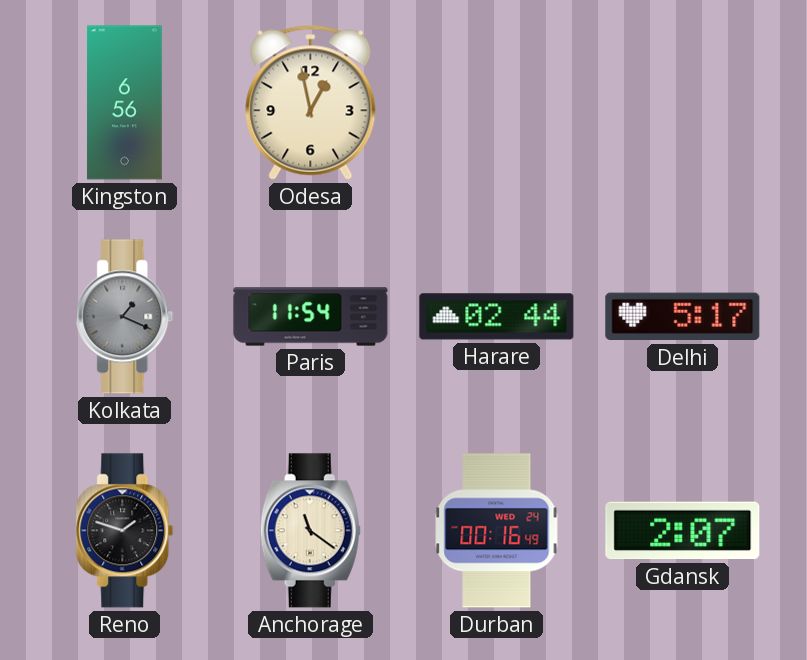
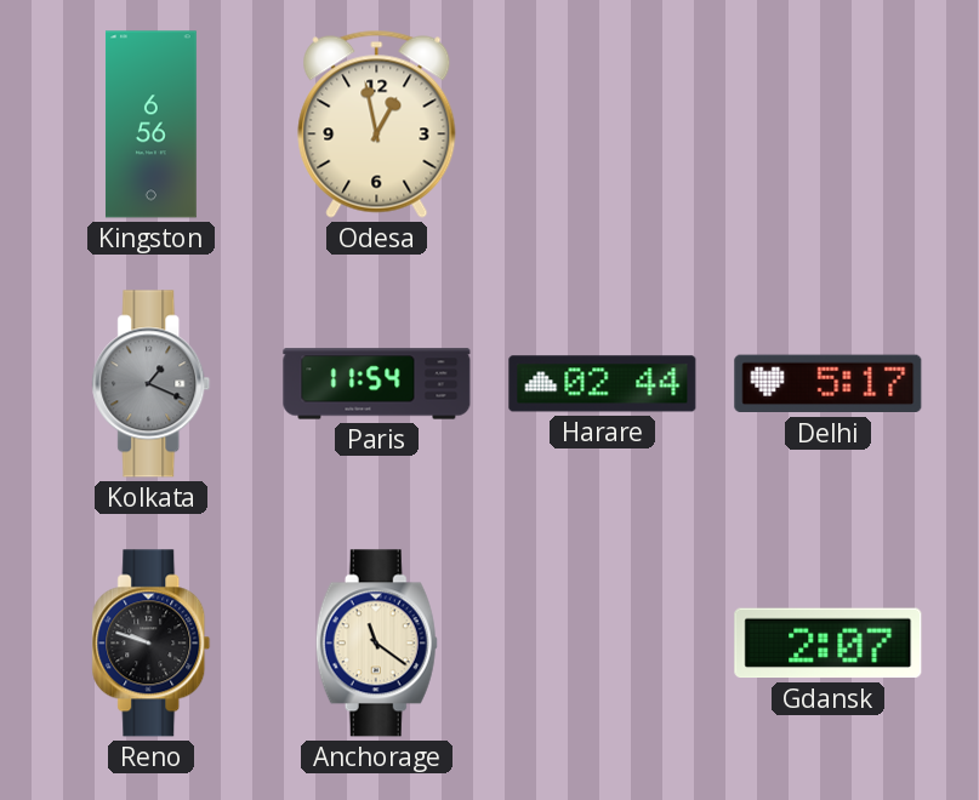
Reno: 1:48 -> 9:48
Durban: 00:16 -> none
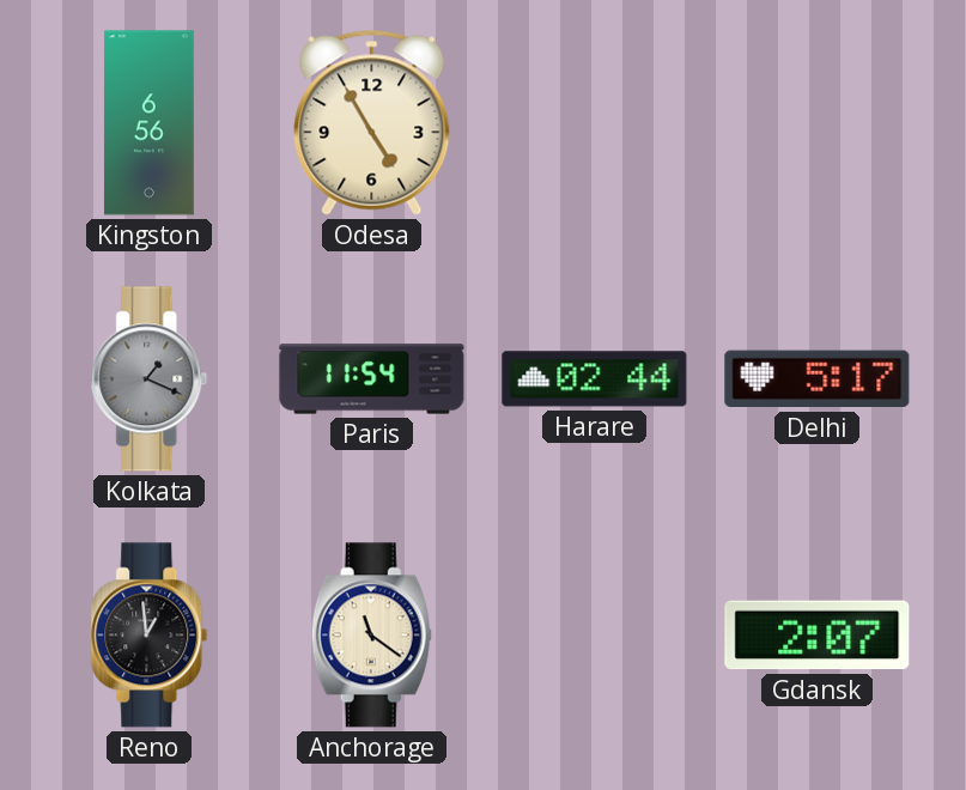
Odesa: 12:58 -> 4:55
Reno: 9:48 -> 12:59
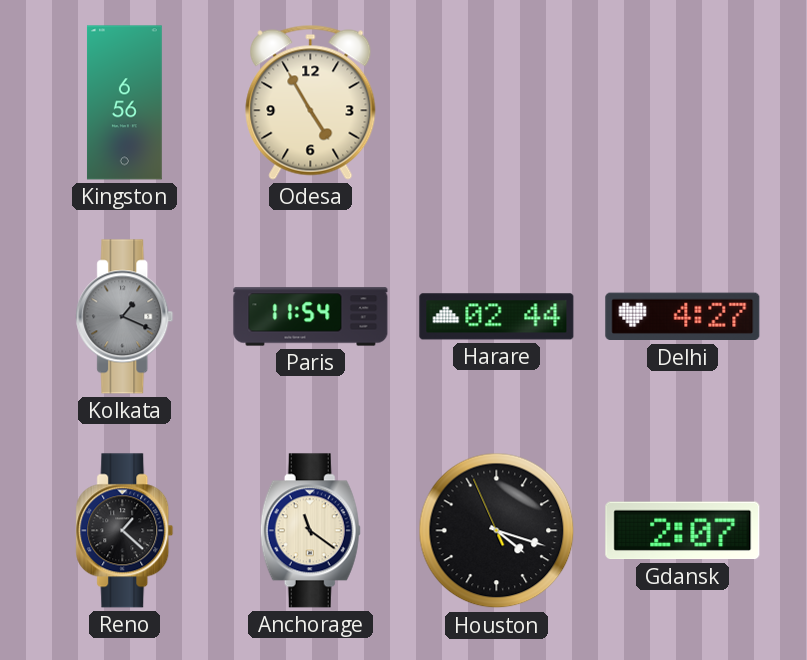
Delhi: 5:17 -> 4:27
Reno: 12:59 -> 1:22
Houston: none -> 4:17
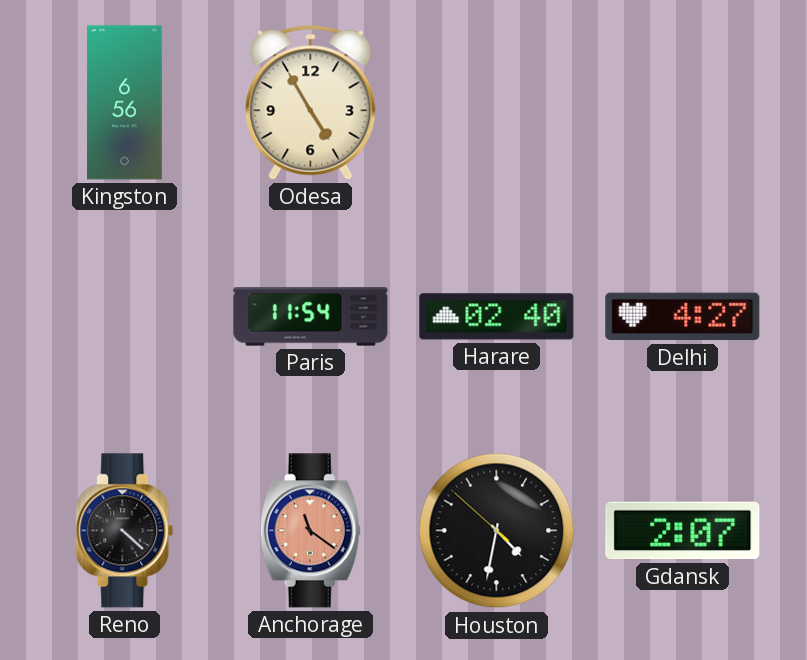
Kolkata: 1:19 -> none
Harare: 02:44 -> 02:40
Reno: 1:22 -> 4:22
Anchorage dial: cream -> salmon
Houston: 4:17 -> 4:31
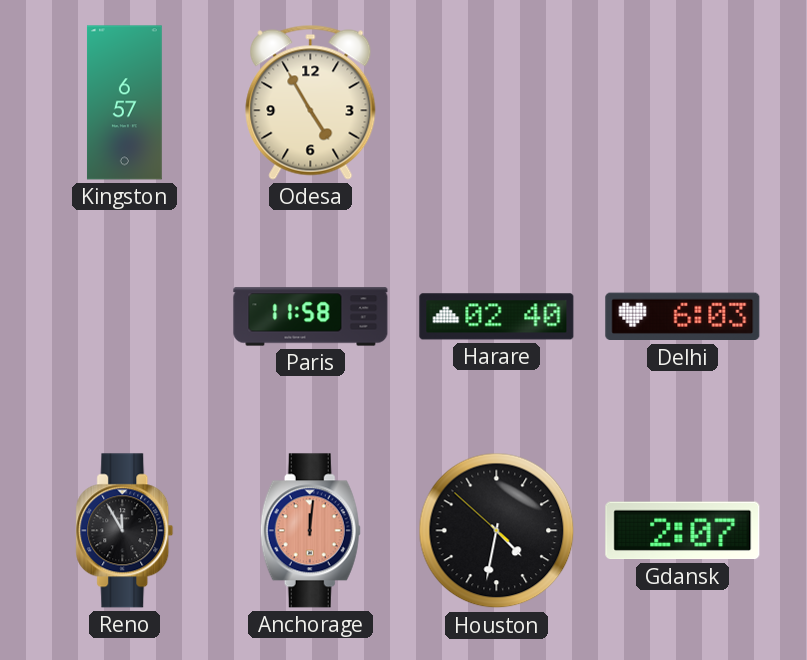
Kingston: 6:56 -> 6:57
Paris: 11:54 -> 11:58
Delhi: 4:27 -> 6:03
Reno: 4:22 -> 11:55
Anchorage: 11:21 -> 12:01
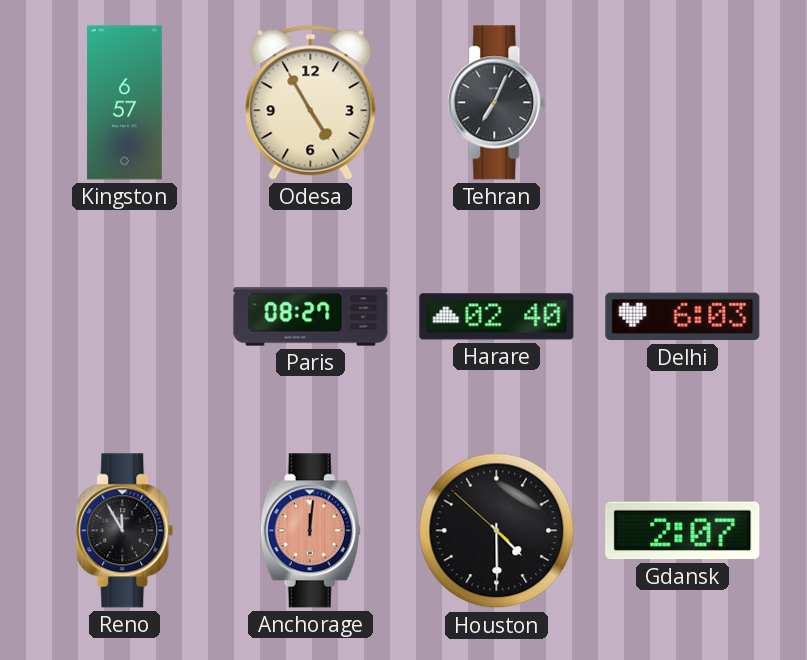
Tehran: none -> 7:04
Paris: 11:58 -> 08:27
Houston: 4:31 -> 4:29
